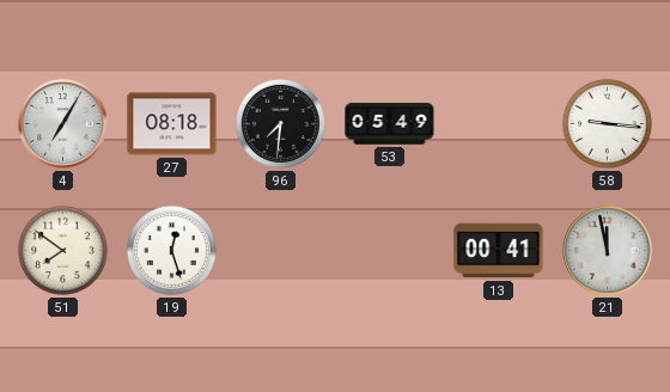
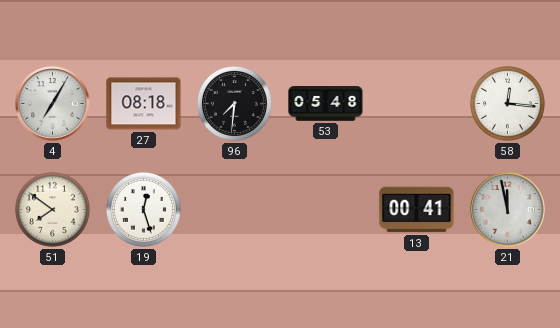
53: 05:49 -> 05:48
58: 9:16 -> 12:16
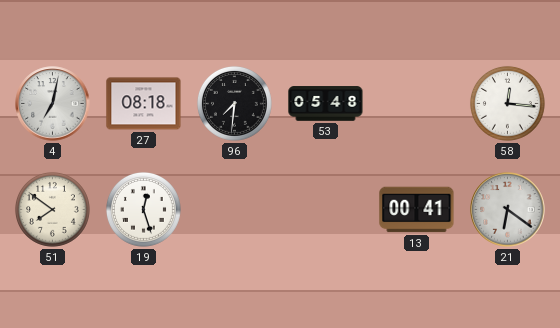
4: 7:05 -> 7:02
21: 11:58 -> 6:21
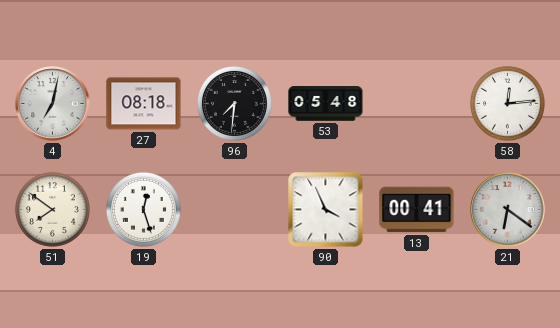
58: 12:16 -> 12:14
90: none -> 3:56
